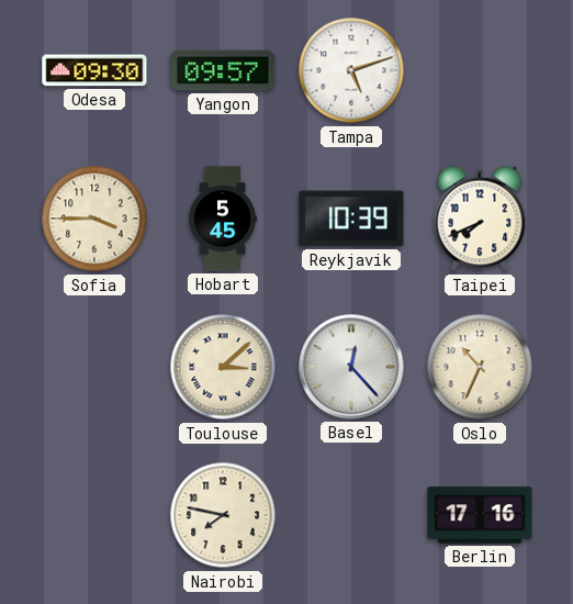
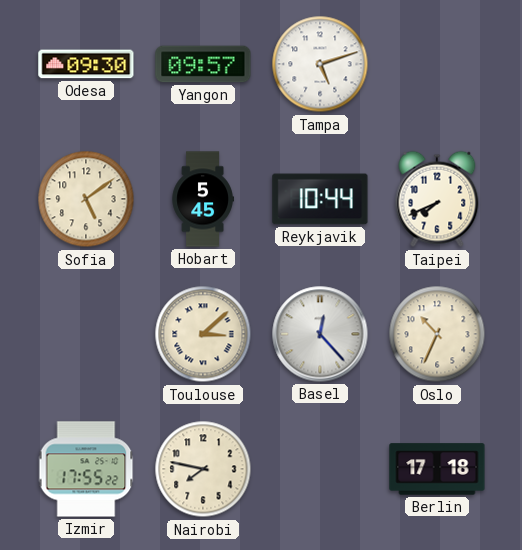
Sofia: 3:45 -> 5:09
Reykjavik: 10:39 -> 10:44
Izmir: none -> 17:55
Berlin: 17:16 -> 17:18
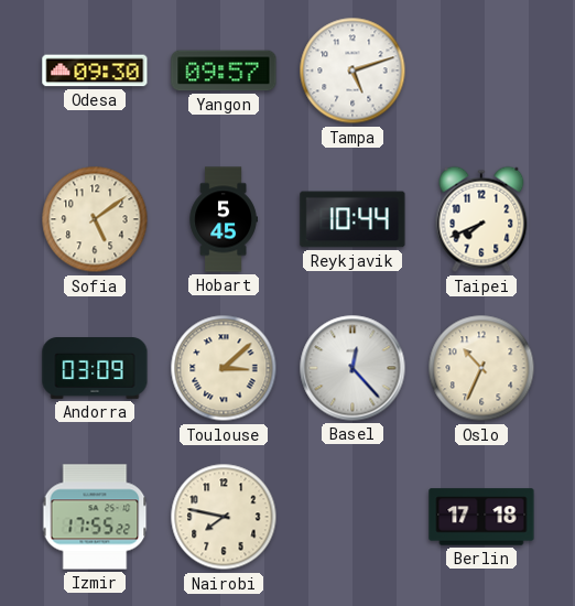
Andorra: none -> 03:09
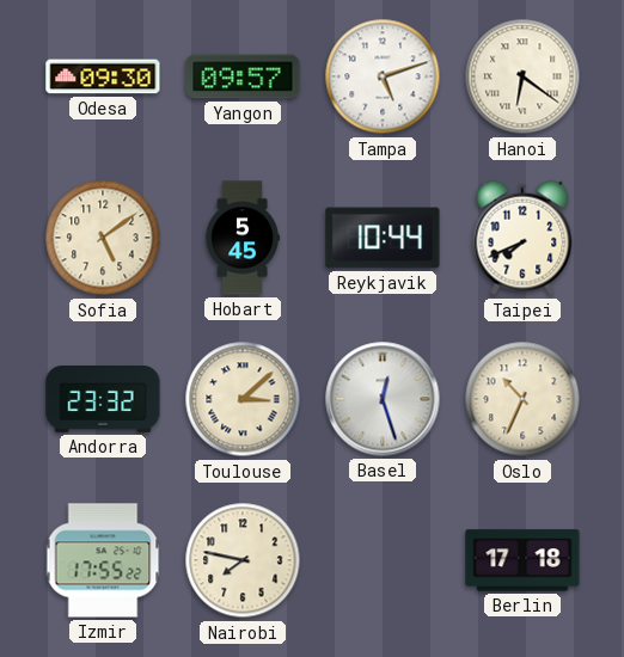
Hanoi: none -> 6:21
Andorra: 03:09 -> 23:32
Basel: 12:23 -> 12:27
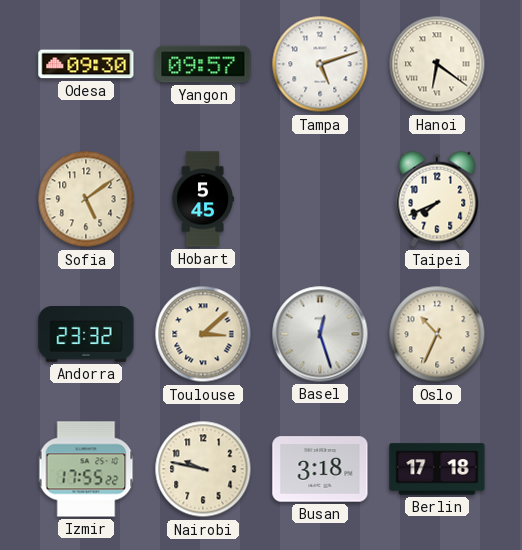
Reykjavik: 10:44 -> none
Nairobi: 7:47 -> 9:47
Busan: none -> 3:18
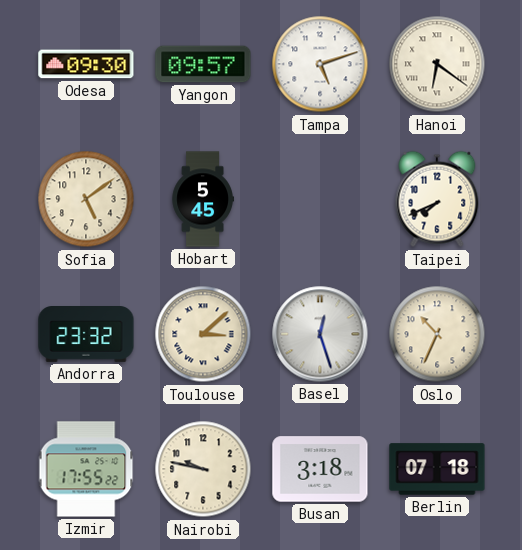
Berlin: 17:18 -> 07:18
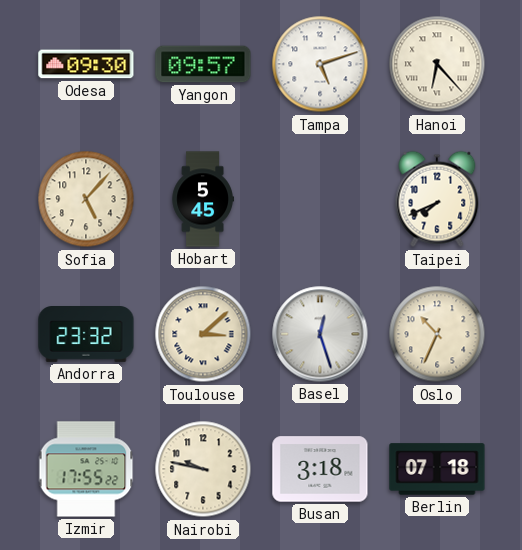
Hanoi: 6:21 -> 6:23
Sofia: 5:09 -> 5:07
